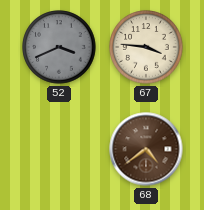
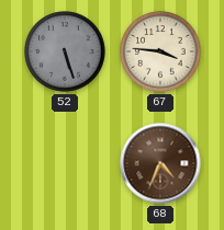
52: 3:41 -> 5:27
68: 4:39 -> 4:34
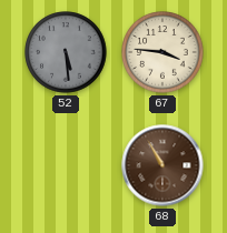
52: 5:27 -> 5:29
68: 4:34 -> 10:55
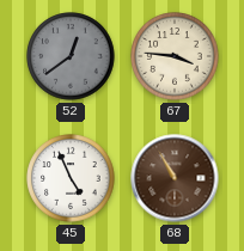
52: 5:29 -> 12:39
45: none -> 4:56
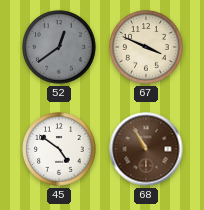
67: 3:46 -> 3:49
45: 4:56 -> 4:51
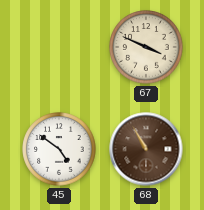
52: 12:39 -> none
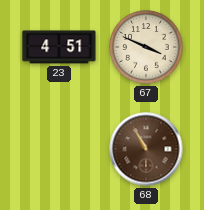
23: none -> 4:51
45: 4:51 -> none
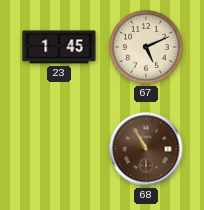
23: 4:51 -> 1:45
67: 3:49 -> 5:11
